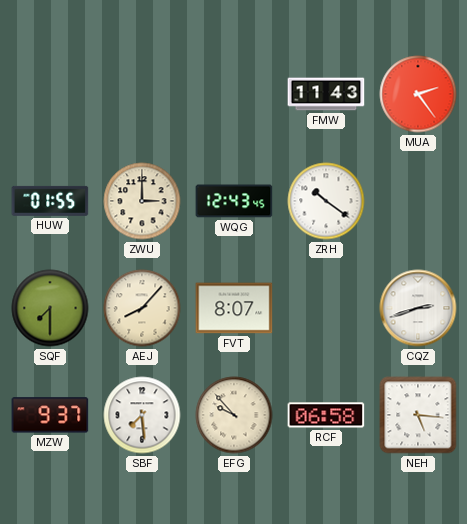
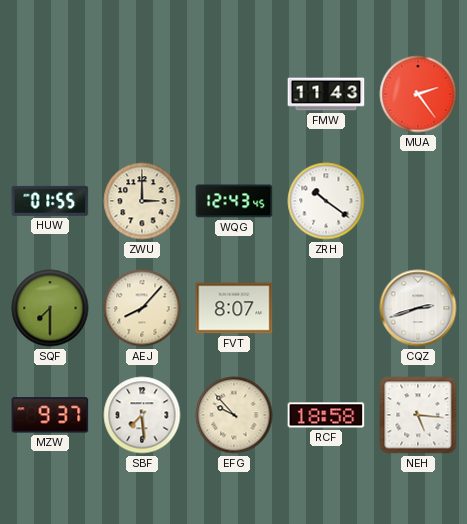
RCF: 06:58 -> 18:58
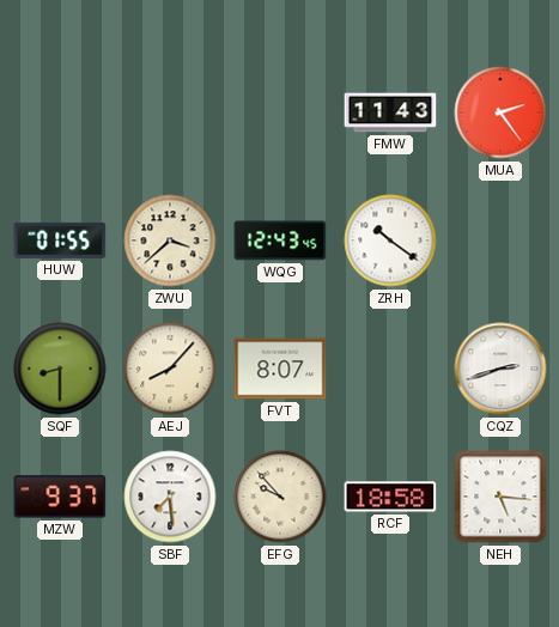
ZWU: 3:00 -> 3:38
SQF: 7:30 -> 8:30
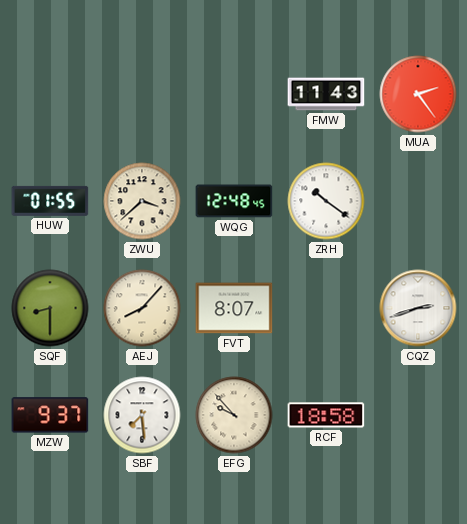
WQG: 12:43 -> 12:48
NEH: 5:16 -> none
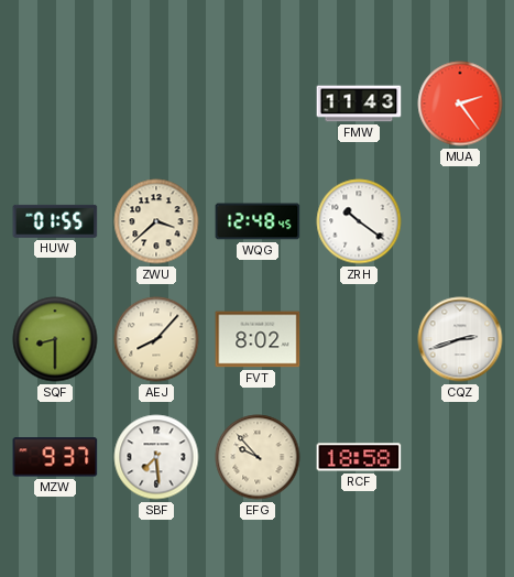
FVT: 8:07 -> 8:02
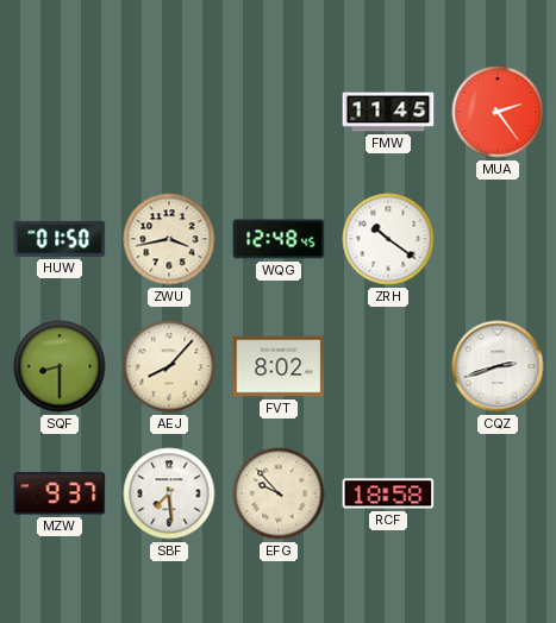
FMW: 11:43 -> 11:45
HUW: 01:55 -> 01:50
ZWU: 3:38 -> 3:43
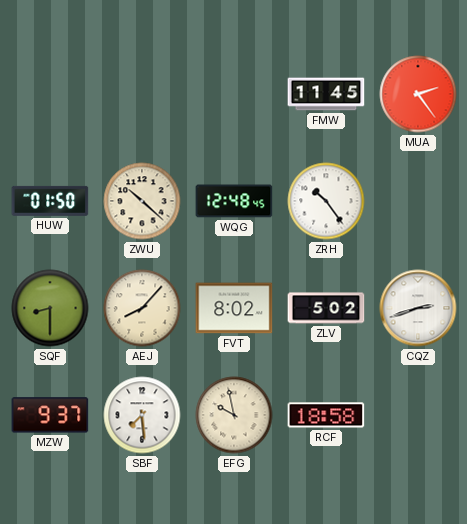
ZWU: 3:43 -> 10:22
ZRH: 10:21 -> 10:24
ZLV: none -> 5:02
EFG: 9:53 -> 9:58
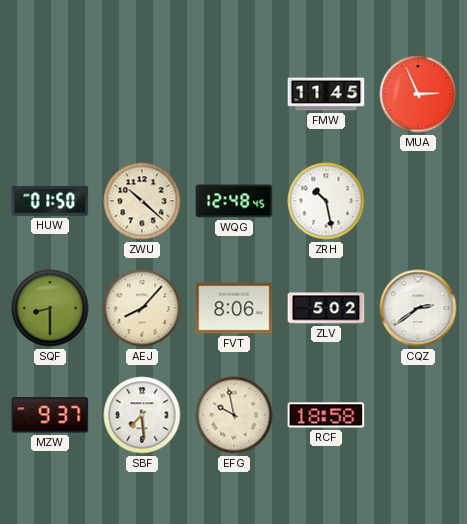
MUA: 2:24 -> 2:56
ZRH: 10:24 -> 10:28
FVT: 8:02 -> 8:06
CQZ: 2:42 -> 2:39
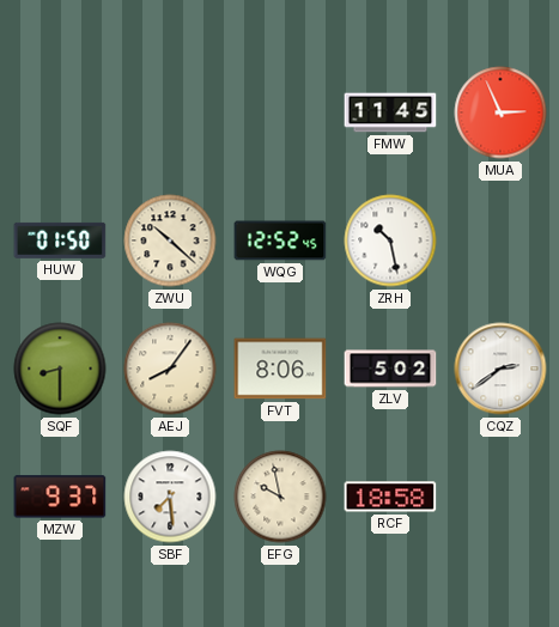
WQG: 12:48 -> 12:52
AEJ: 8:07 -> 8:06
